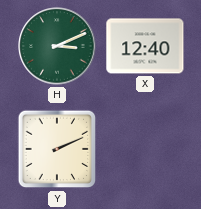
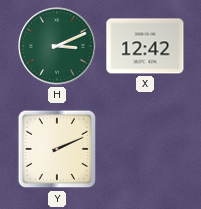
X: 12:40 -> 12:42
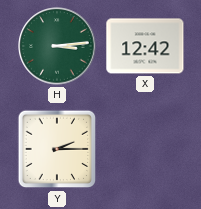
H: 3:11 -> 3:14
Y: 2:11 -> 2:15
